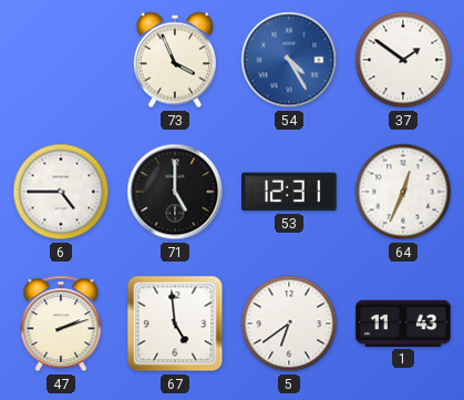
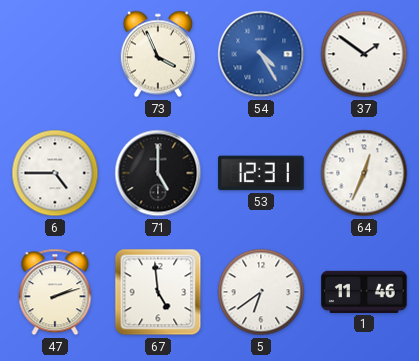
1: 11:43 -> 11:46
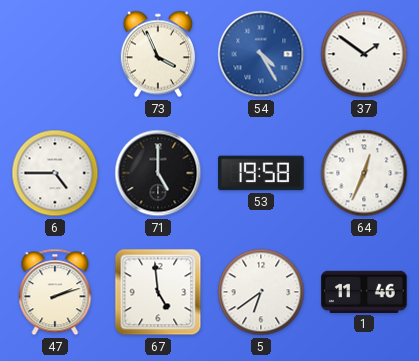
53: 12:31 -> 19:58
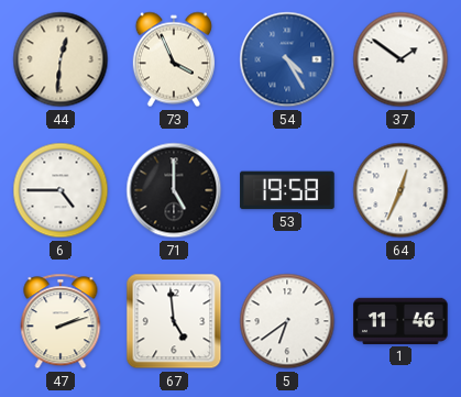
44: none -> 12:31
